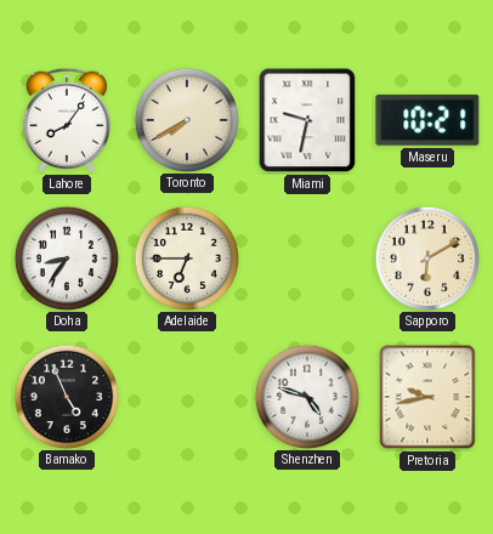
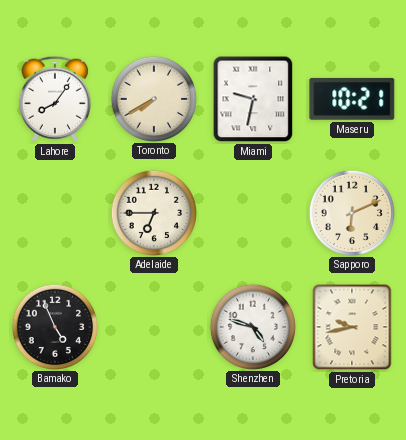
Doha: 8:36 -> none
Sapporo: 6:10 -> 6:11
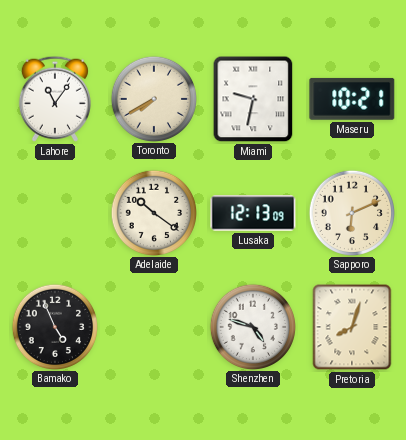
Lahore: 8:06 -> 11:06
Adelaide: 6:45 -> 10:21
Lusaka: none -> 12:13
Pretoria: 9:43 -> 8:03
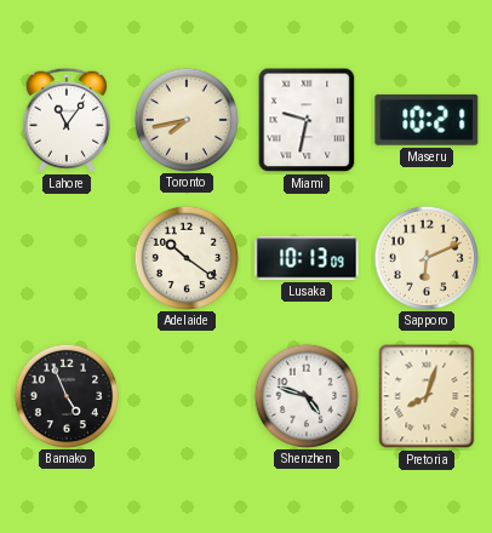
Toronto: 7:40 -> 7:43
Lusaka: 12:13 -> 10:13
